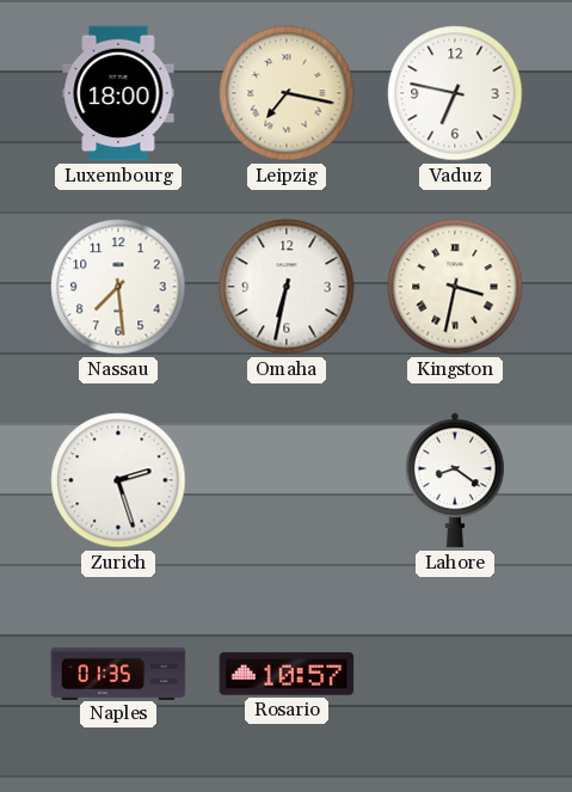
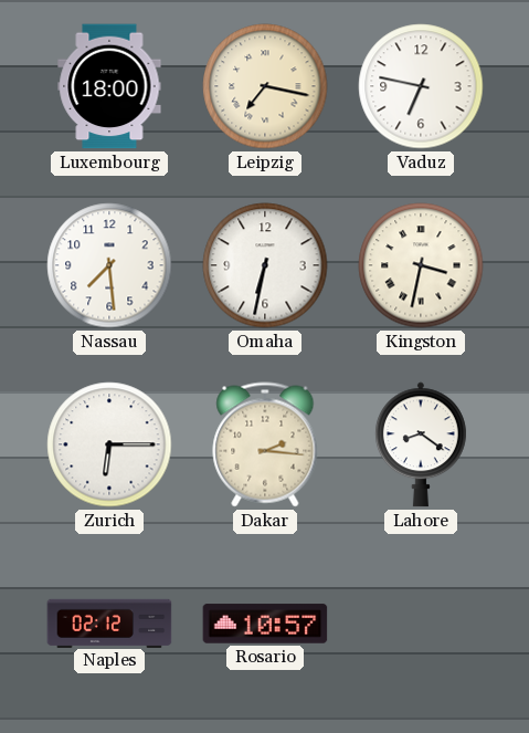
Zurich: 2:27 -> 6:15
Dakar: none -> 2:16
Naples: 01:35 -> 02:12
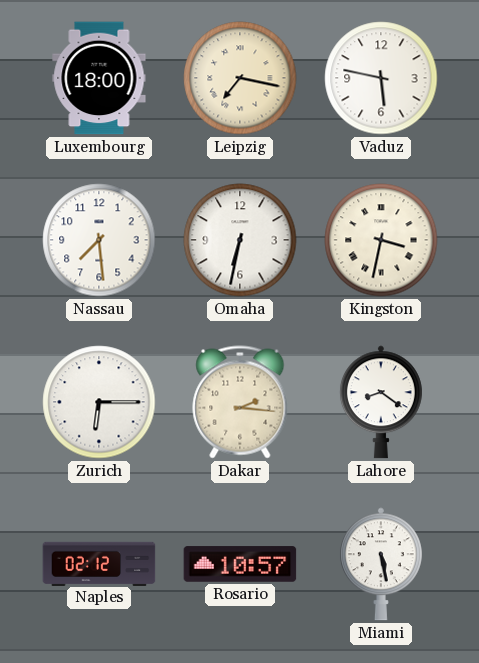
Vaduz: 6:47 -> 5:47
Miami: none -> 5:28
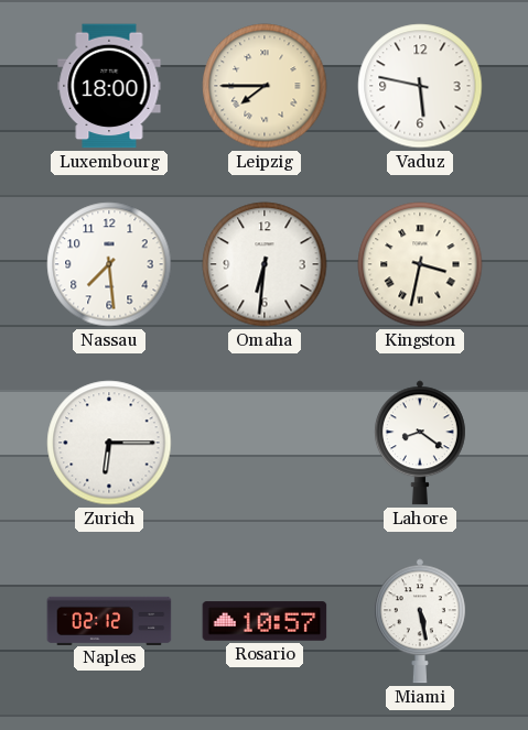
Leipzig: 7:17 -> 7:45
Omaha: 6:32 -> 6:31
Dakar: 2:16 -> none
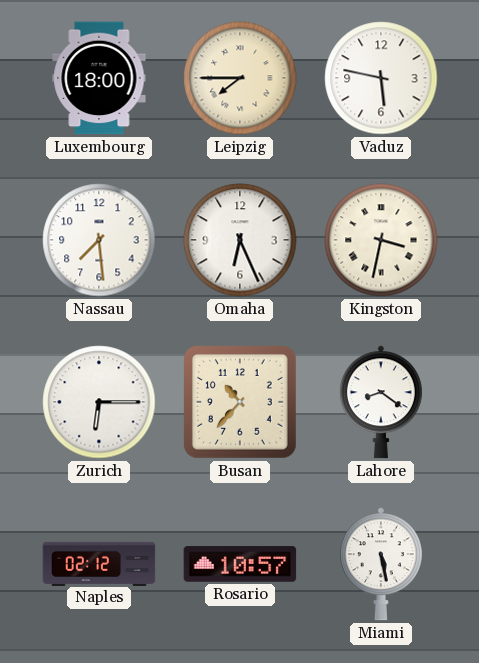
Omaha: 6:31 -> 6:26
Busan: none -> 10:37
